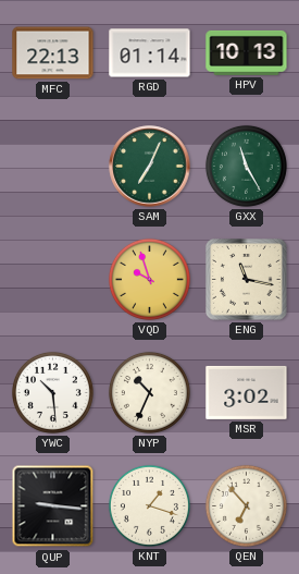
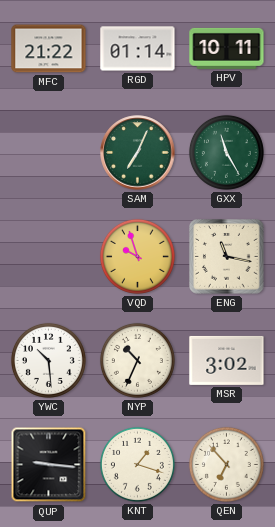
MFC: 22:13 -> 21:22
HPV: 10:13 -> 10:11
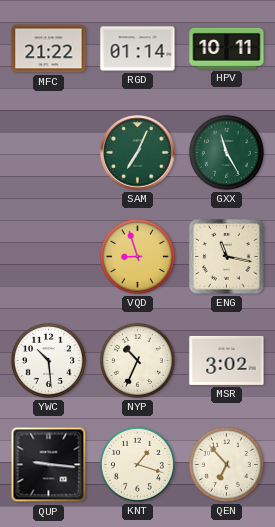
VQD: 9:57 -> 8:57
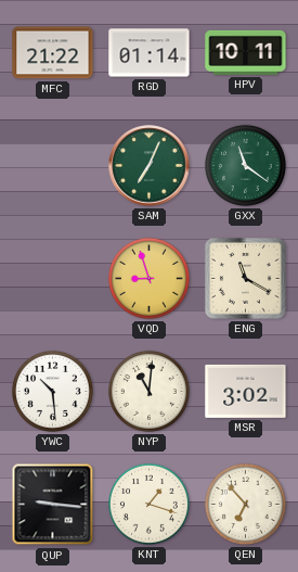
GXX: 11:25 -> 11:21
ENG: 11:17 -> 11:20
NYP: 10:34 -> 11:01
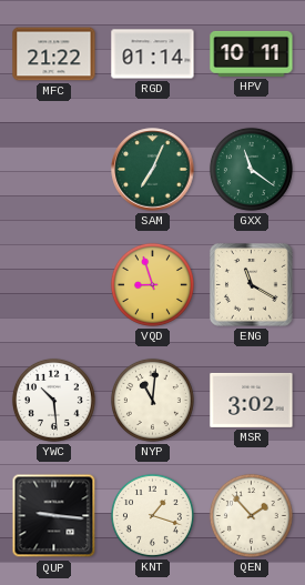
QEN: 6:53 -> 1:53
